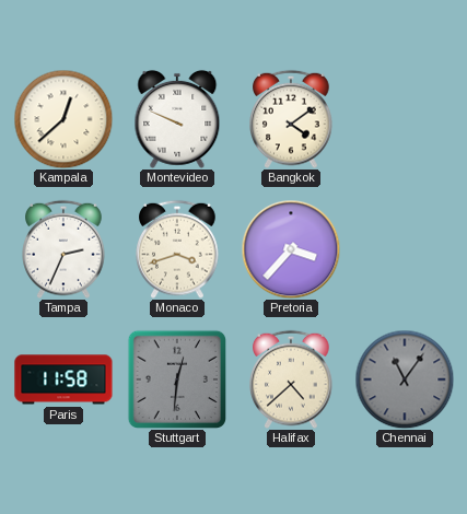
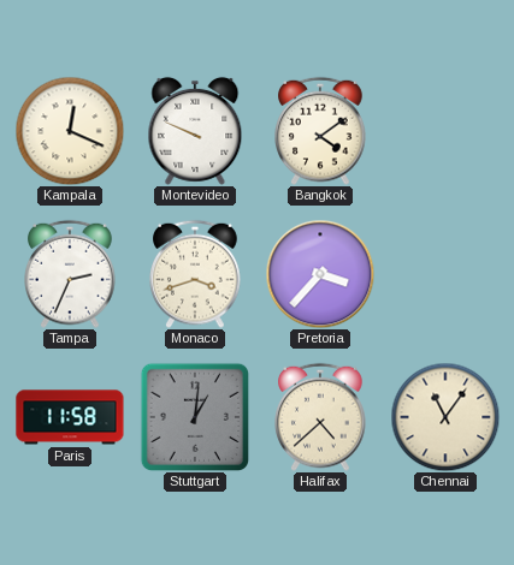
Kampala: 12:38 -> 12:19
Stuttgart: 12:31 -> 1:01
Chennai dial: grey -> cream
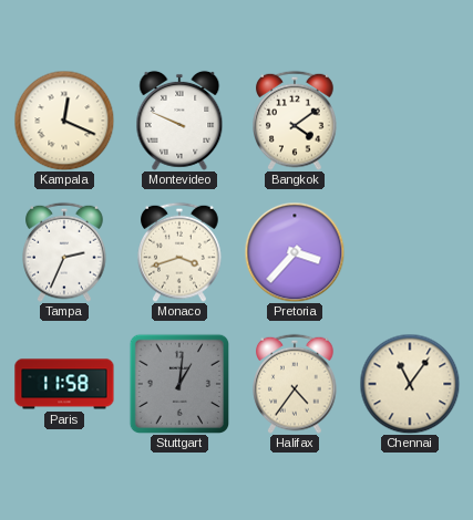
Halifax: 4:38 -> 4:36
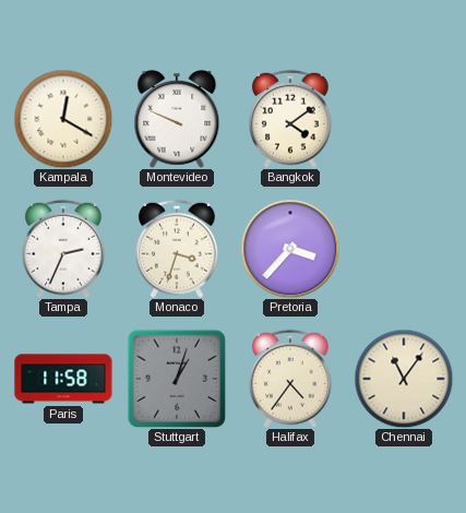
Kampala: 12:19 -> 12:20
Monaco: 3:42 -> 3:33
Stuttgart: 1:01 -> 1:03
